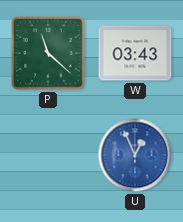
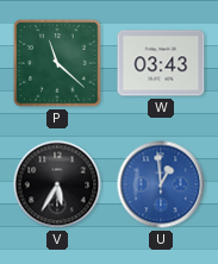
V: none -> 5:35
U: 12:56 -> 12:59
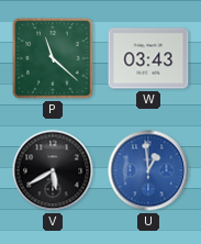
V: 5:35 -> 5:40
